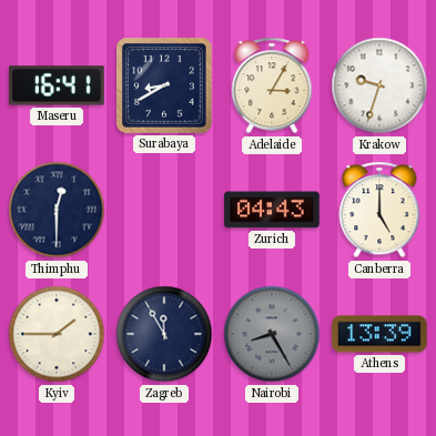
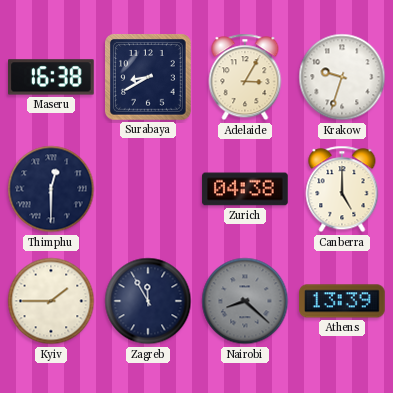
Maseru: 16:41 -> 16:38
Zurich: 04:43 -> 04:38
Nairobi: 8:25 -> 8:22
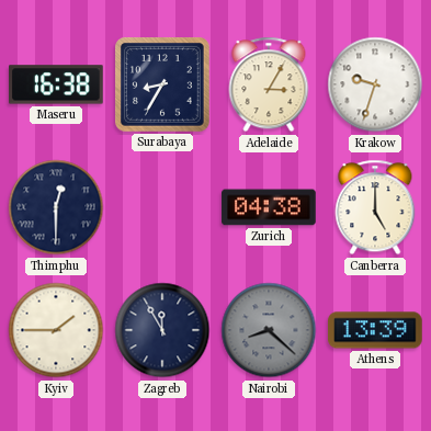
Surabaya: 8:40 -> 8:35
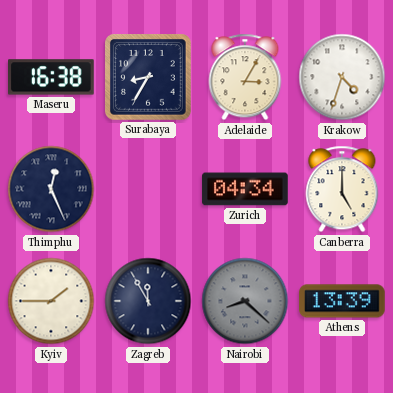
Krakow: 9:33 -> 4:33
Thimphu: 12:30 -> 12:26
Zurich: 04:38 -> 04:34
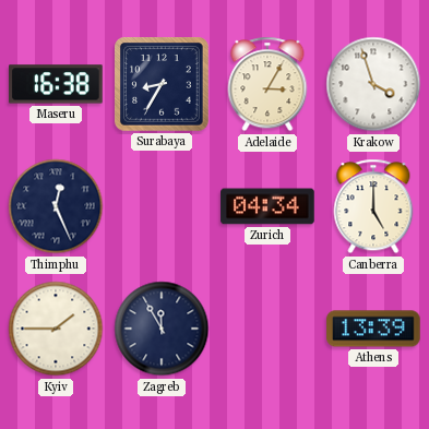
Krakow: 4:33 -> 3:57
Nairobi: 8:22 -> none
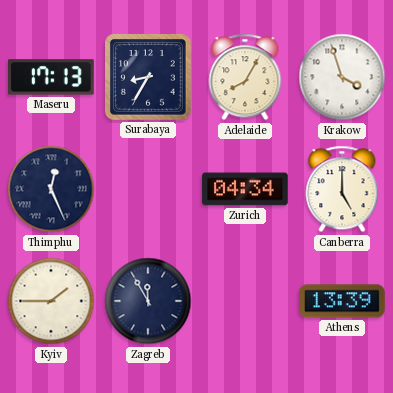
Maseru: 16:38 -> 17:13
Adelaide: 3:05 -> 8:05
